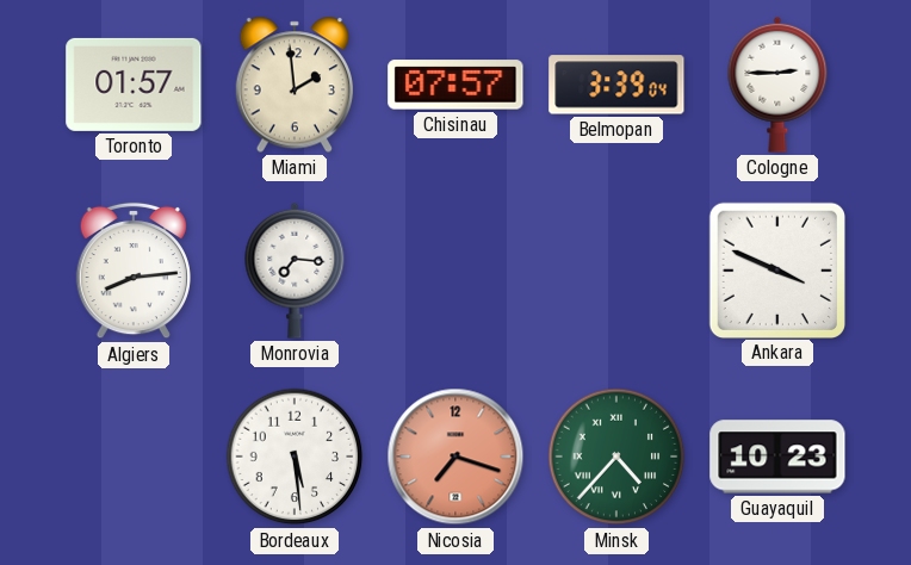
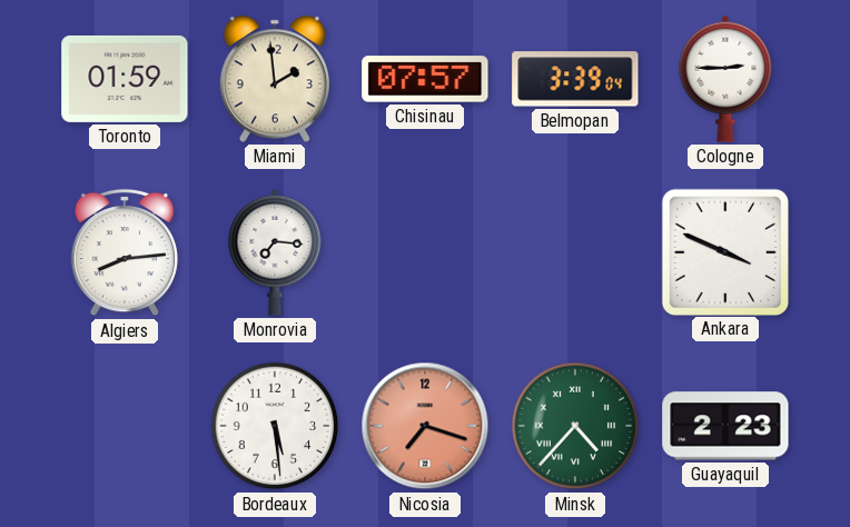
Toronto: 01:57 -> 01:59
Guayaquil: 10:23 -> 2:23
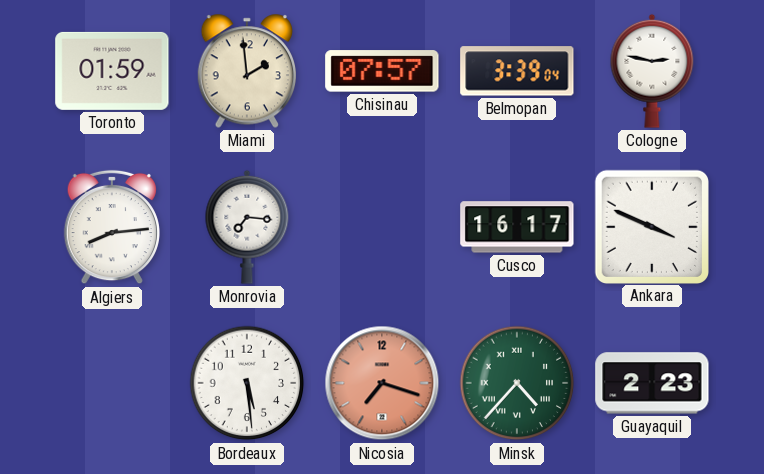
Cologne: 2:45 -> 2:47
Cusco: none -> 16:17
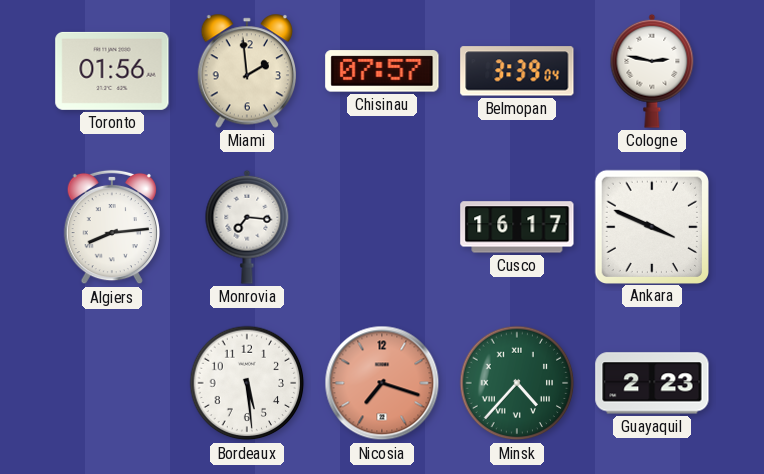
Toronto: 01:59 -> 01:56
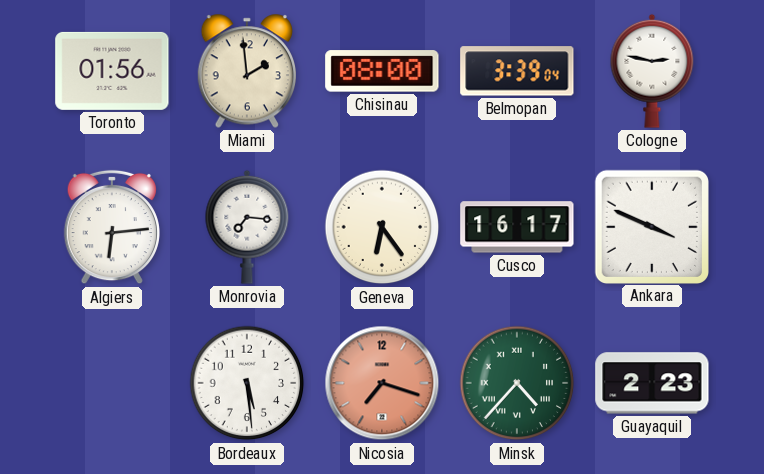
Chisinau: 07:57 -> 08:00
Algiers: 8:14 -> 6:14
Geneva: none -> 6:24
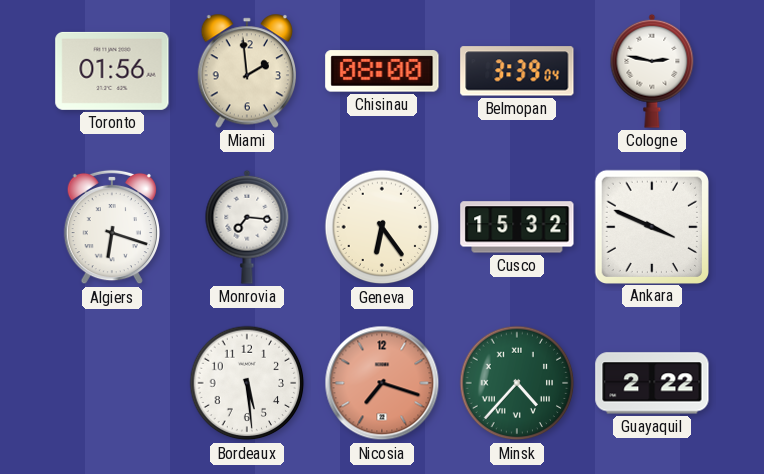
Algiers: 6:14 -> 6:18
Cusco: 16:17 -> 15:32
Guayaquil: 2:23 -> 2:22
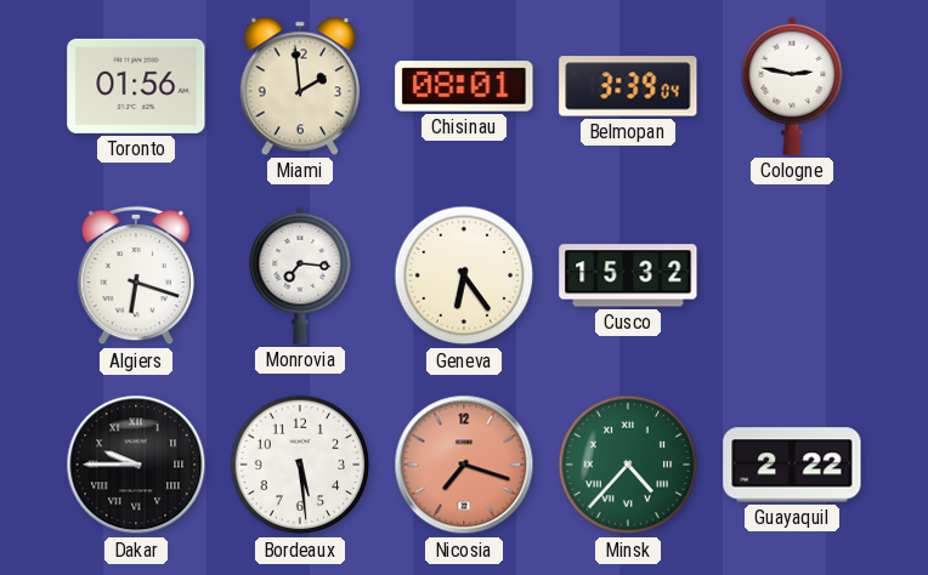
Chisinau: 08:00 -> 08:01
Ankara: 3:49 -> none
Dakar: none -> 9:45
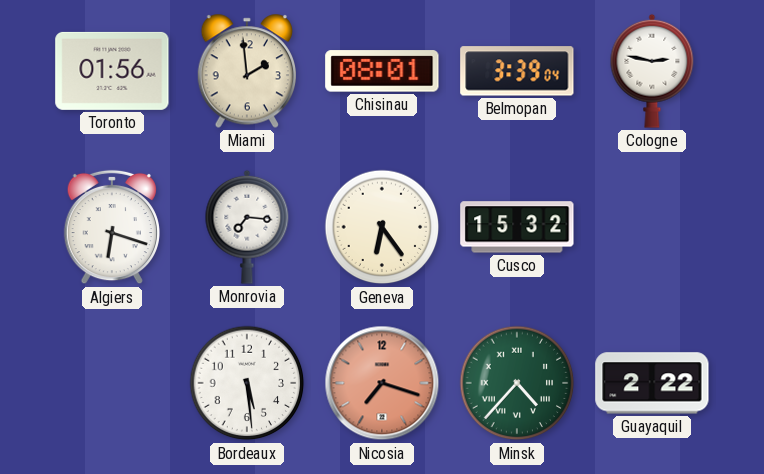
Dakar: 9:45 -> none
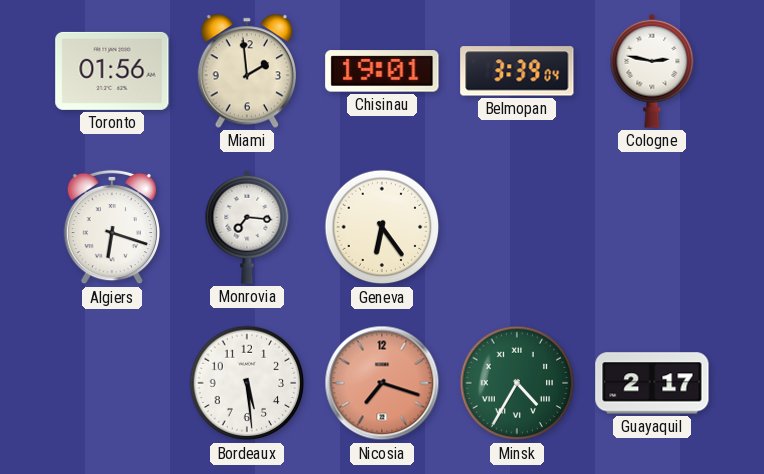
Chisinau: 08:01 -> 19:01
Cusco: 15:32 -> none
Minsk: 4:37 -> 4:35
Guayaquil: 2:22 -> 2:17
